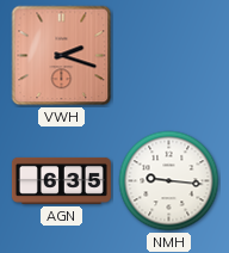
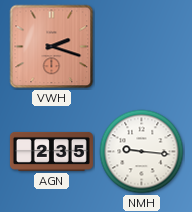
AGN: 6:35 -> 2:35
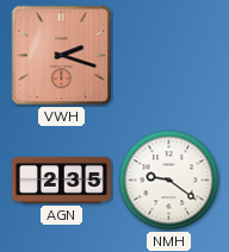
NMH: 9:16 -> 9:21
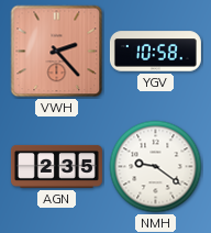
VWH: 2:18 -> 2:23
YGV: none -> 10:58
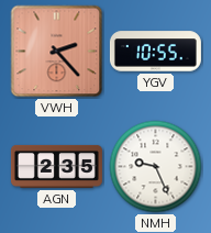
YGV: 10:58 -> 10:55
NMH: 9:21 -> 9:26
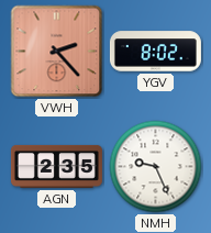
YGV: 10:55 -> 8:02
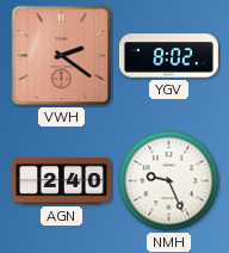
VWH: 2:23 -> 2:21
AGN: 2:35 -> 2:40
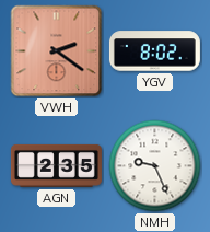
AGN: 2:40 -> 2:35
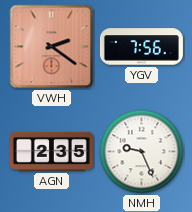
YGV: 8:02 -> 7:56
